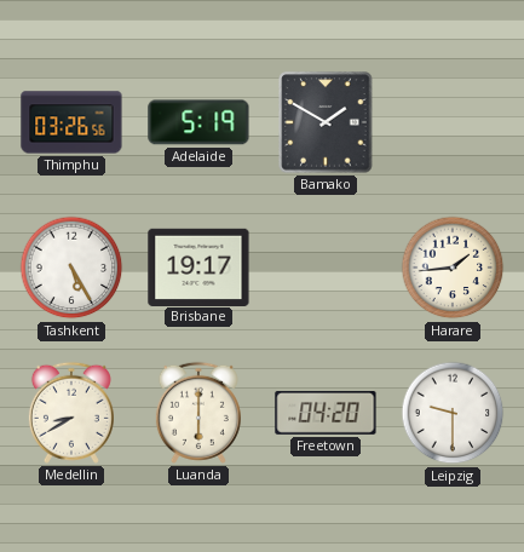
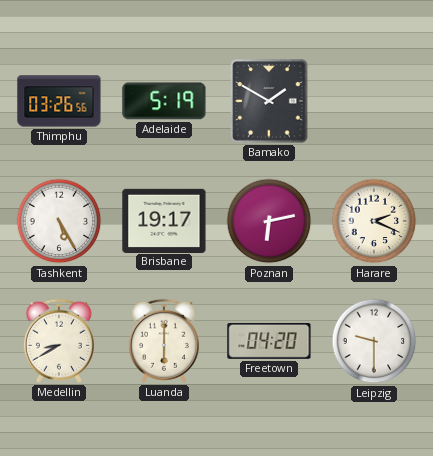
Poznan: none -> 6:13
Harare: 1:44 -> 2:19
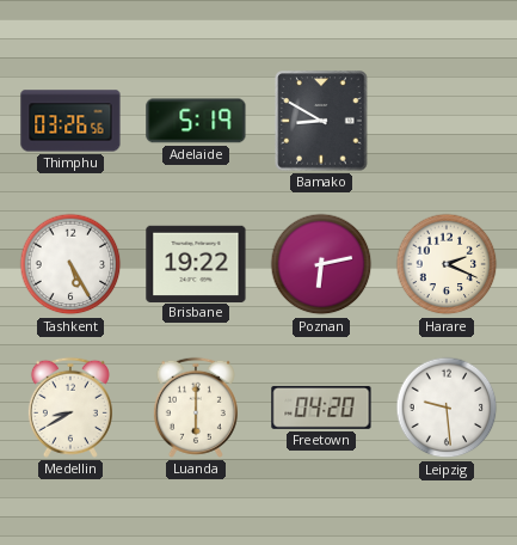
Bamako: 1:50 -> 8:50
Brisbane: 19:17 -> 19:22
Leipzig: 9:30 -> 9:29
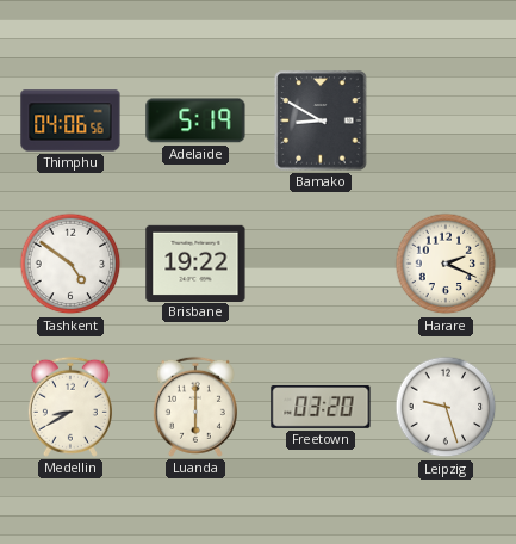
Thimphu: 03:26 -> 04:06
Tashkent: 5:25 -> 4:51
Poznan: 6:13 -> none
Freetown: 04:20 -> 03:20
Leipzig: 9:29 -> 9:27
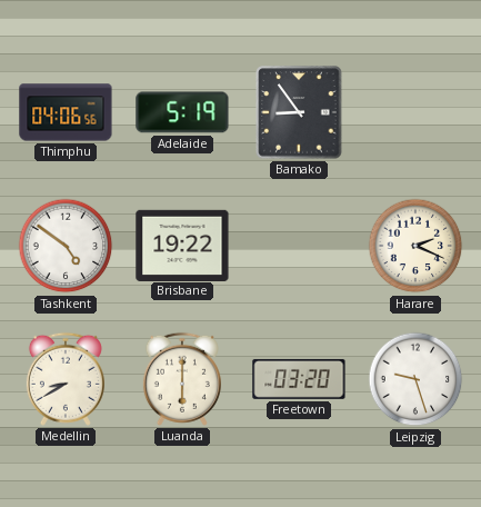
Bamako: 8:50 -> 8:54
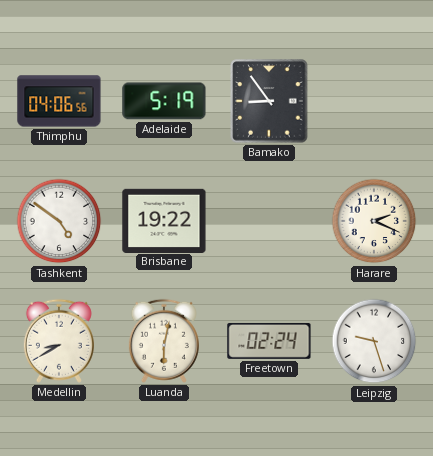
Luanda: 6:00 -> 6:02
Freetown: 03:20 -> 02:24
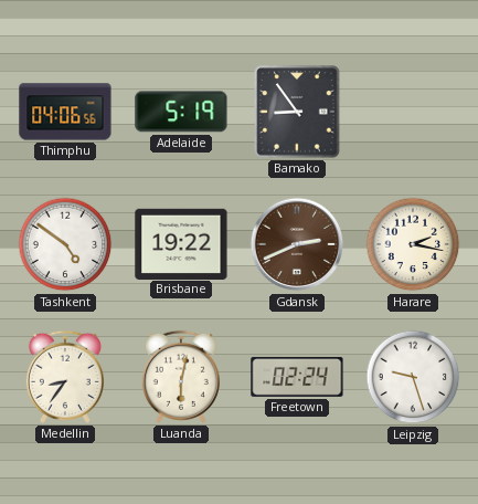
Gdansk: none -> 2:41
Harare: 2:19 -> 2:17
Medellin: 8:40 -> 8:36
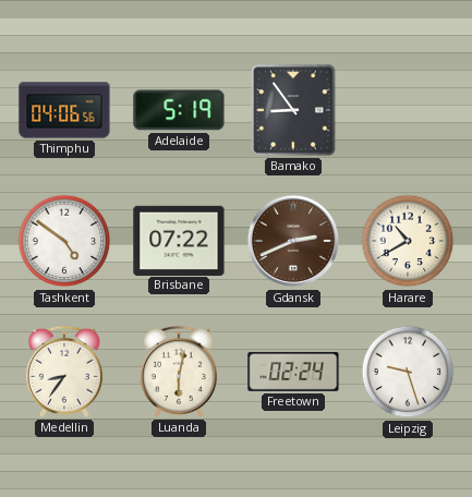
Brisbane: 19:22 -> 07:22
Harare: 2:17 -> 10:40
